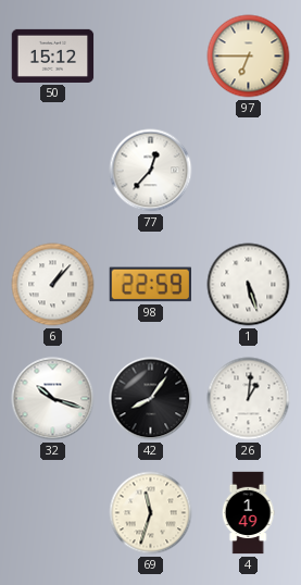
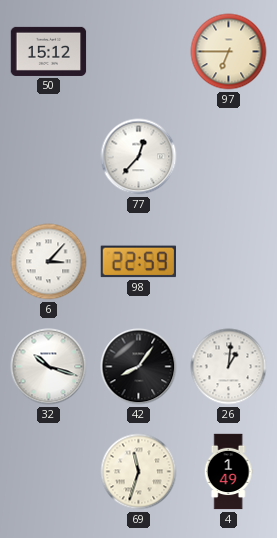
6: 1:07 -> 3:07
1: 5:27 -> none
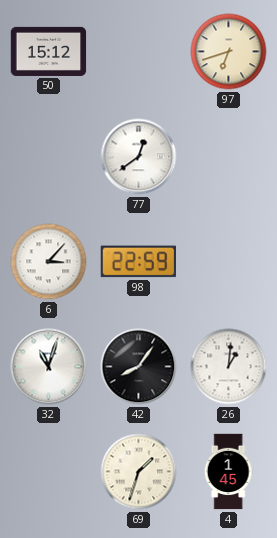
97: 6:45 -> 6:42
77: 12:37 -> 12:39
32: 10:18 -> 11:03
69: 11:33 -> 1:33
4: 1:49 -> 1:45
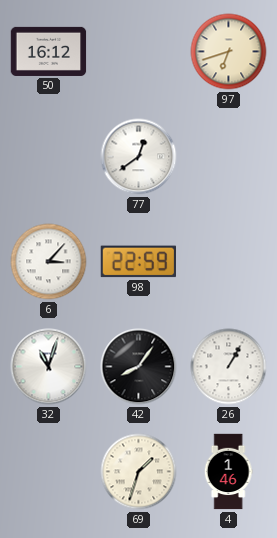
50: 15:12 -> 16:12
26: 1:01 -> 1:05
4: 1:45 -> 1:46
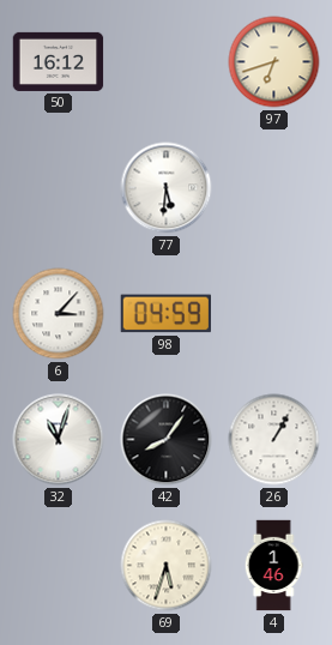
77: 12:39 -> 5:31
98: 22:59 -> 04:59
69: 1:33 -> 5:33
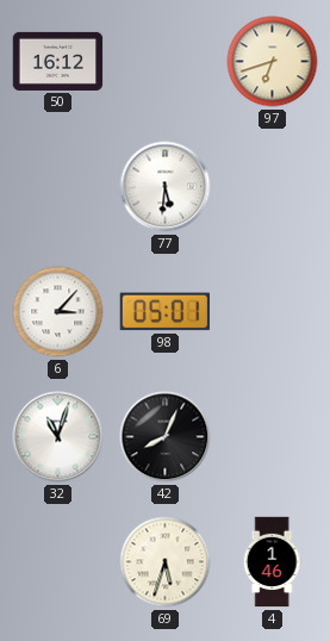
98: 04:59 -> 05:01
42: 8:06 -> 8:04
26: 1:05 -> none
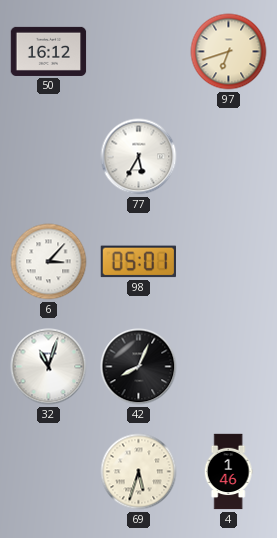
77: 5:31 -> 5:35
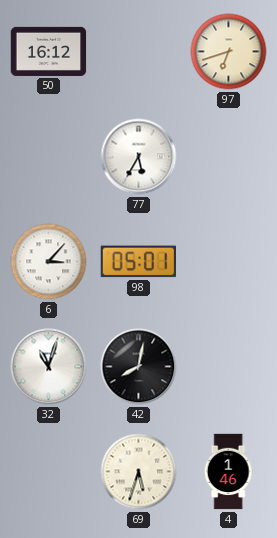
42: 8:04 -> 8:02
